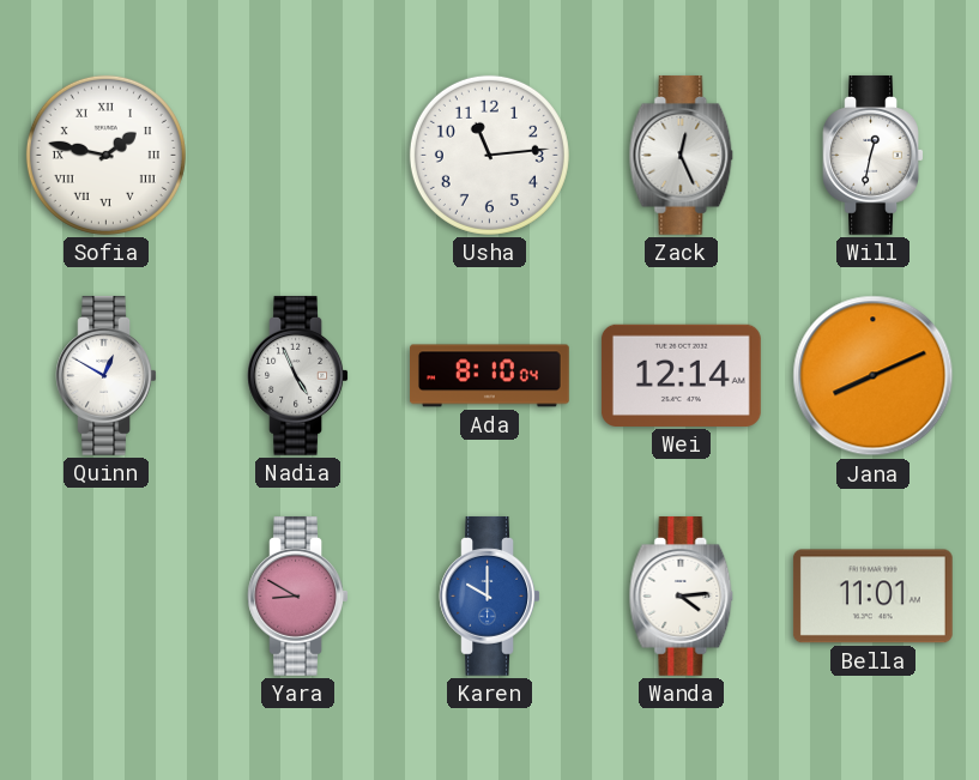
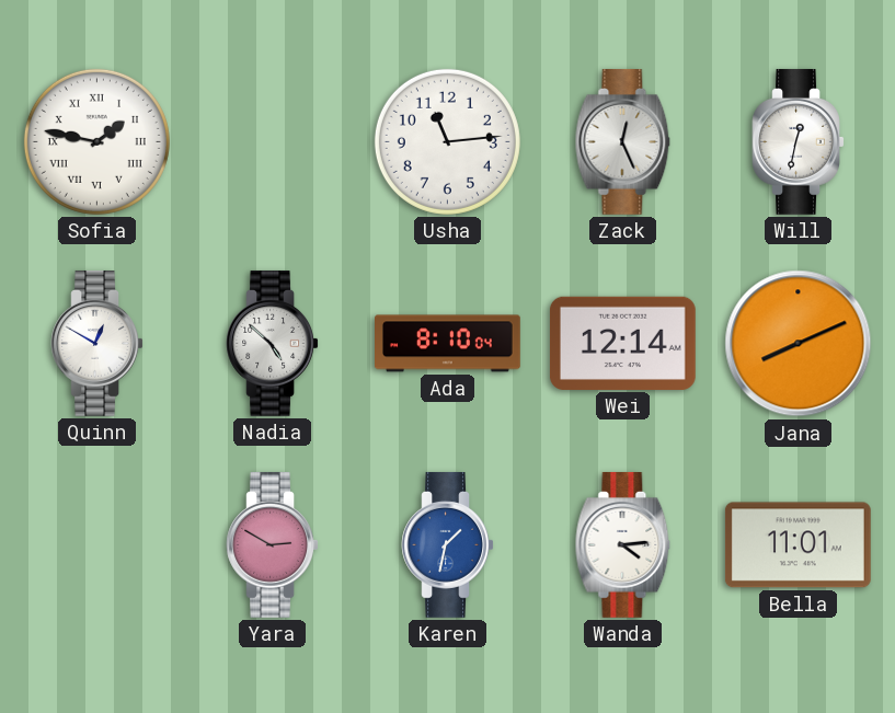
Nadia: 4:56 -> 4:52
Yara: 8:50 -> 2:50
Karen: 10:00 -> 1:32
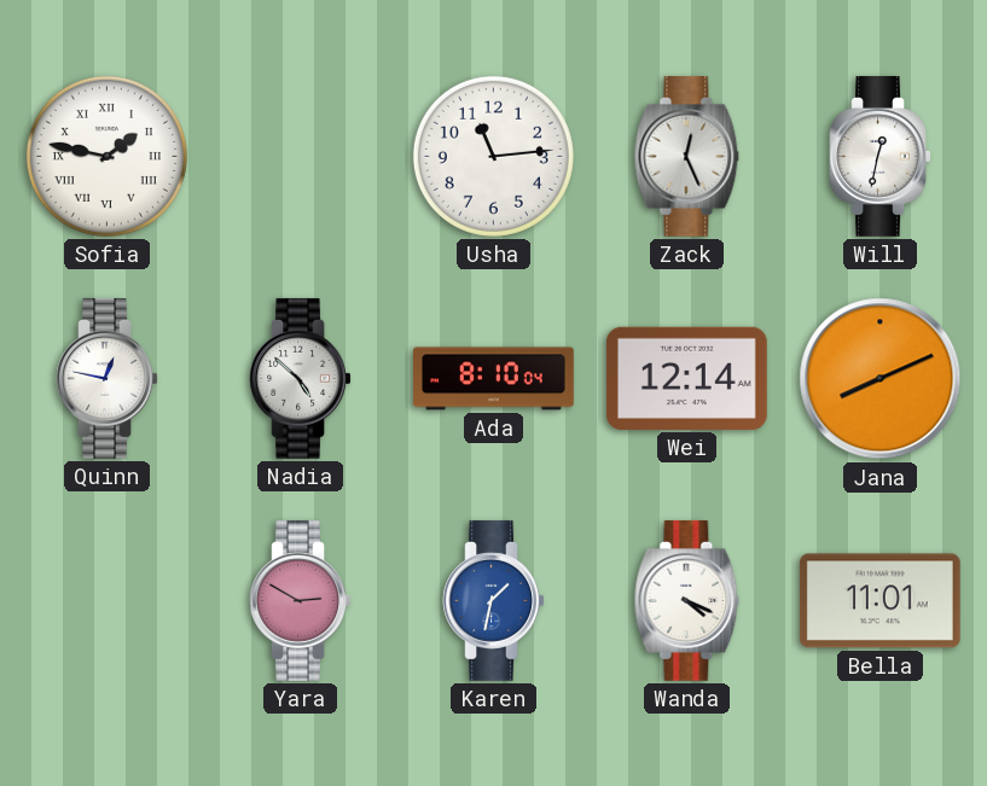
Quinn: 12:50 -> 12:47
Wanda: 4:14 -> 4:19
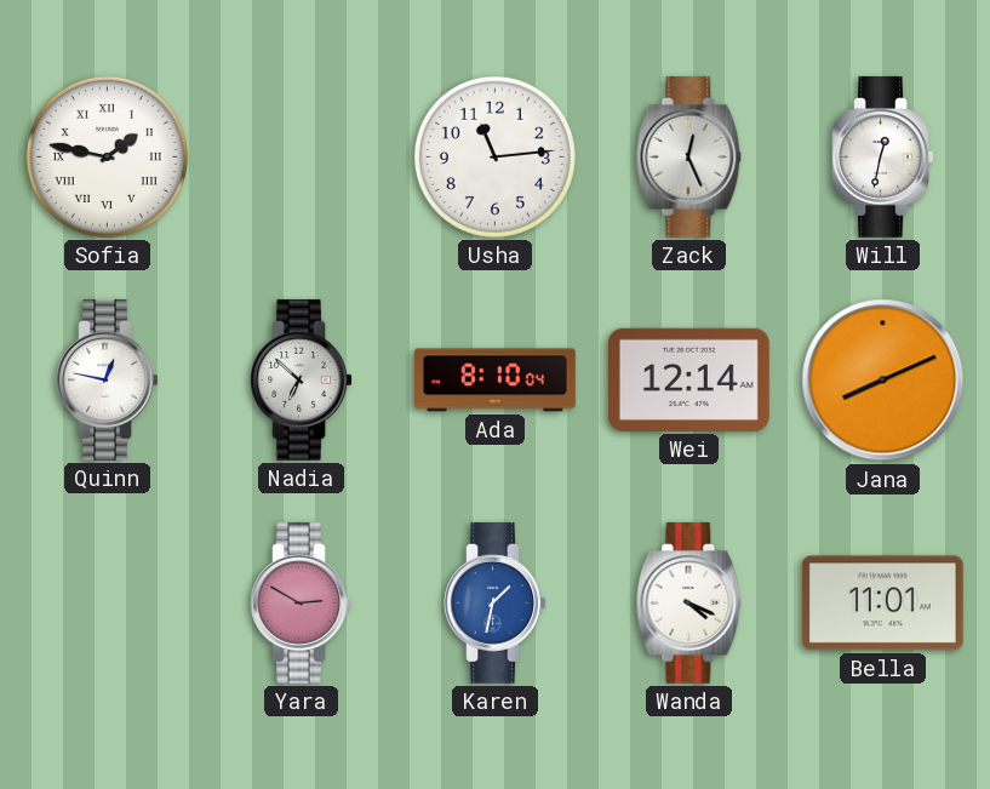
Nadia: 4:52 -> 6:52
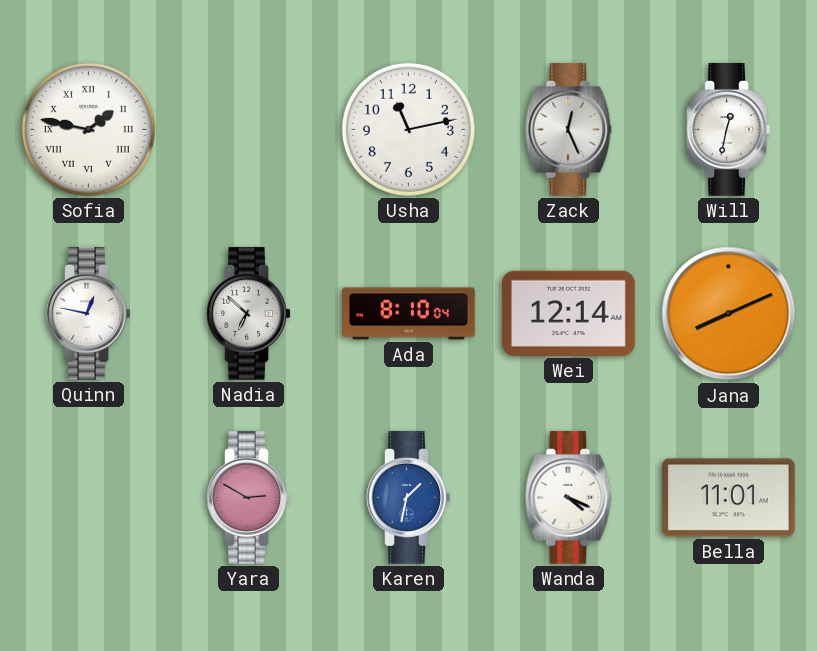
Usha: 11:14 -> 11:13
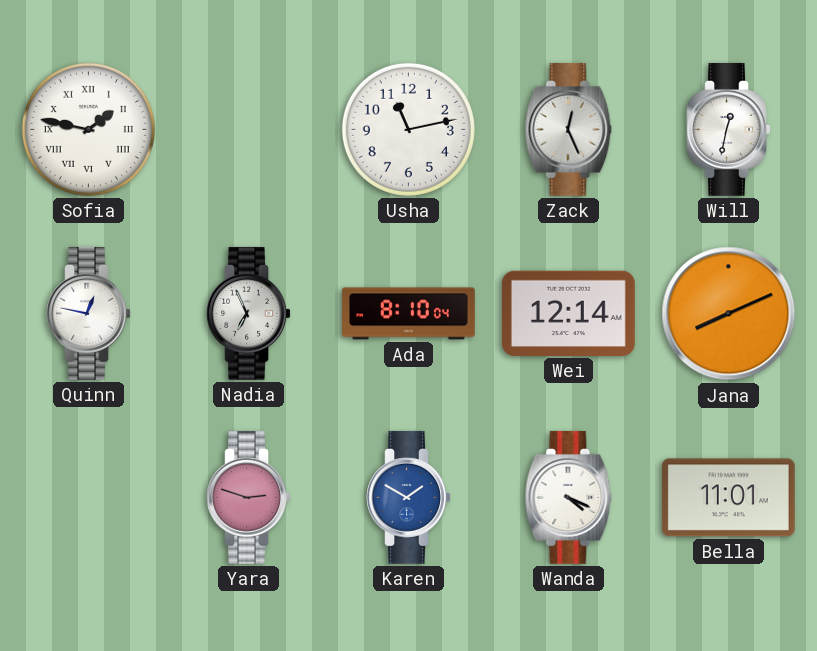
Nadia: 6:52 -> 6:56
Yara: 2:50 -> 2:48
Karen: 1:32 -> 1:50
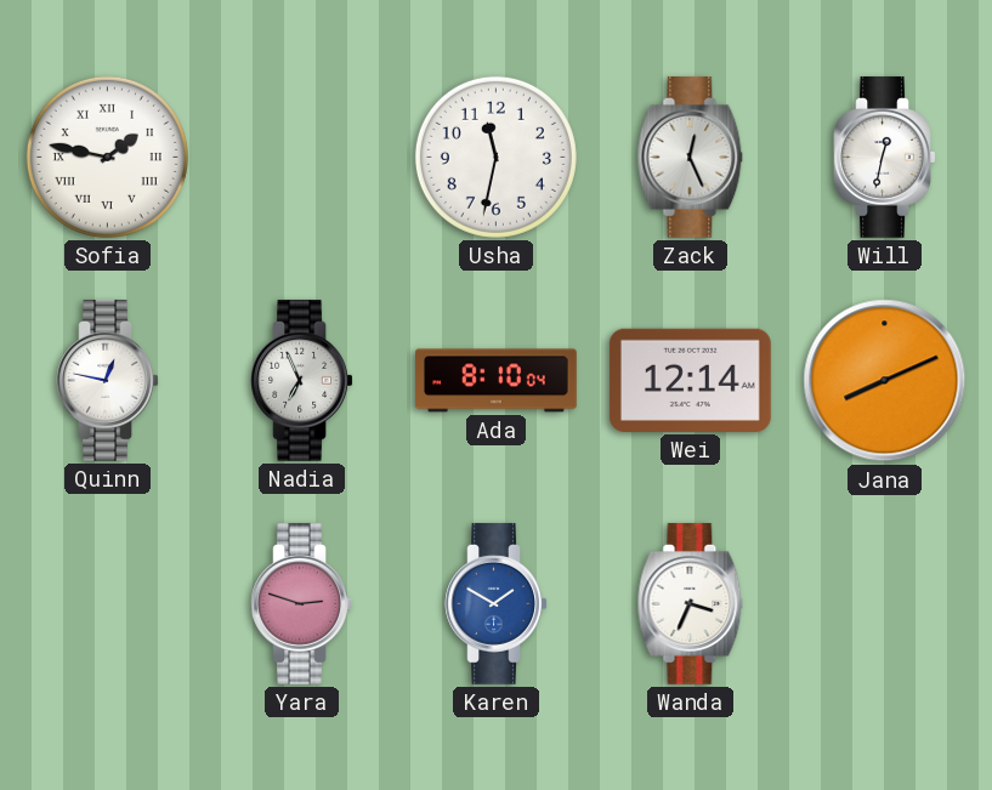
Usha: 11:13 -> 11:32
Wanda: 4:19 -> 3:34
Bella: 11:01 -> none
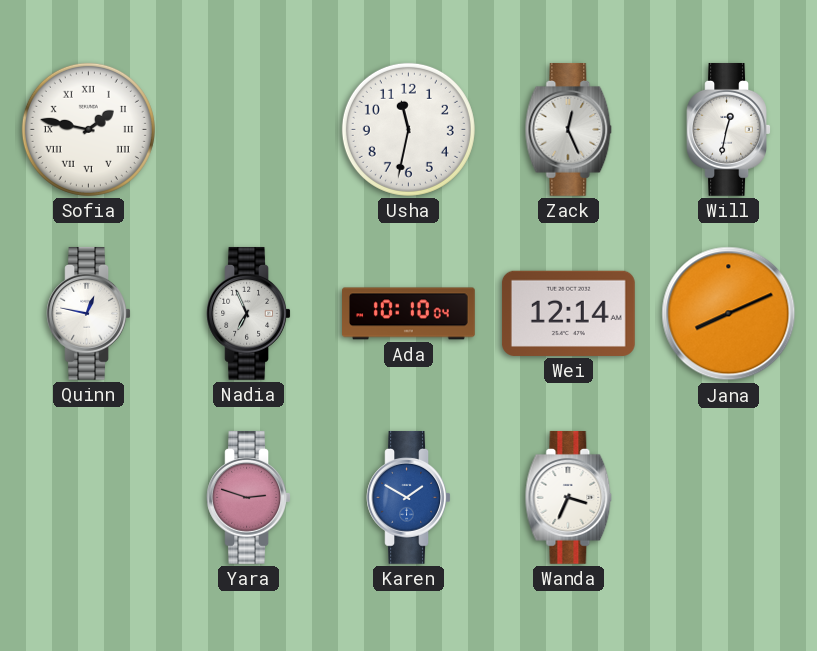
Ada: 8:10 -> 10:10
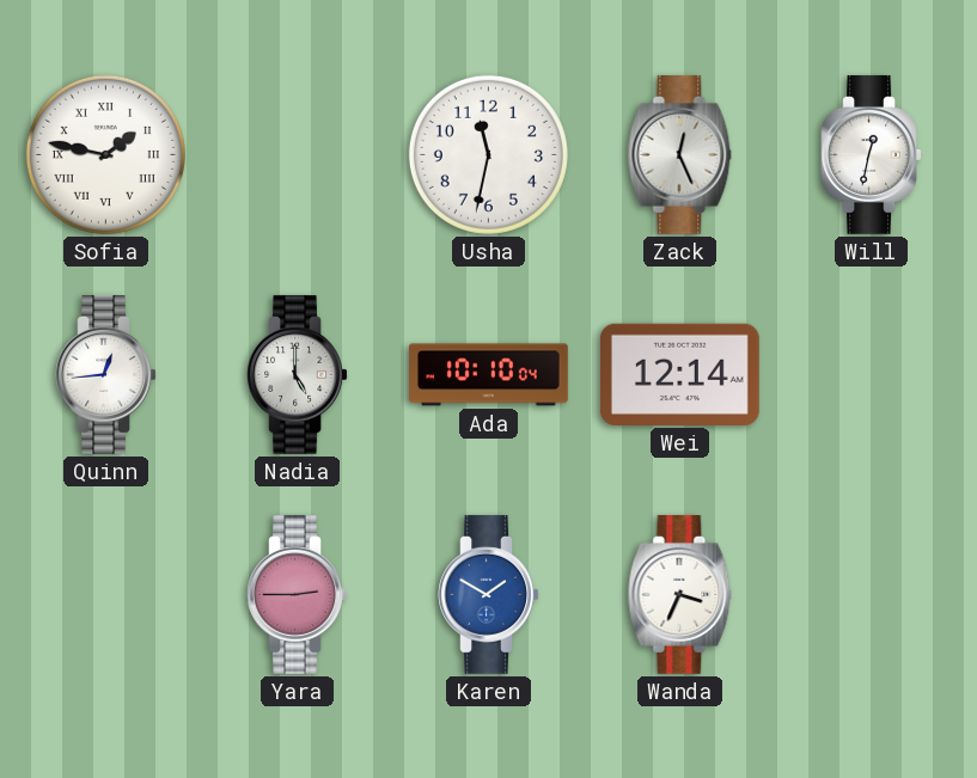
Quinn: 12:47 -> 12:44
Nadia: 6:56 -> 5:00
Jana: 8:11 -> none
Yara: 2:48 -> 2:45
